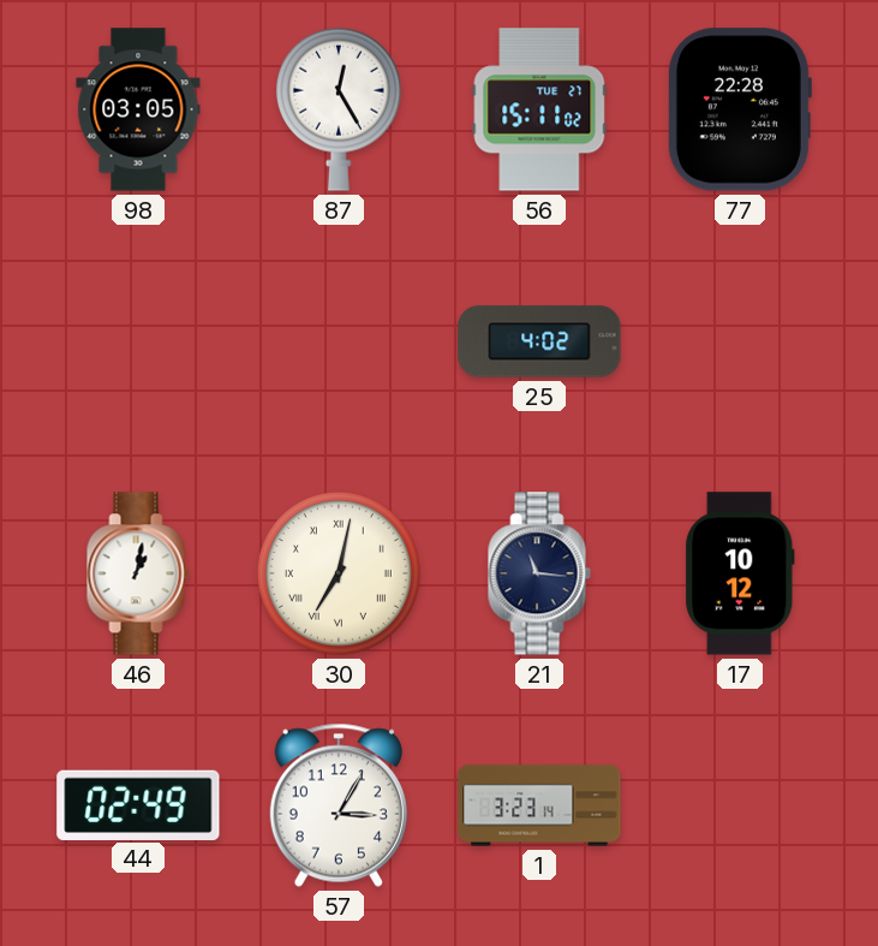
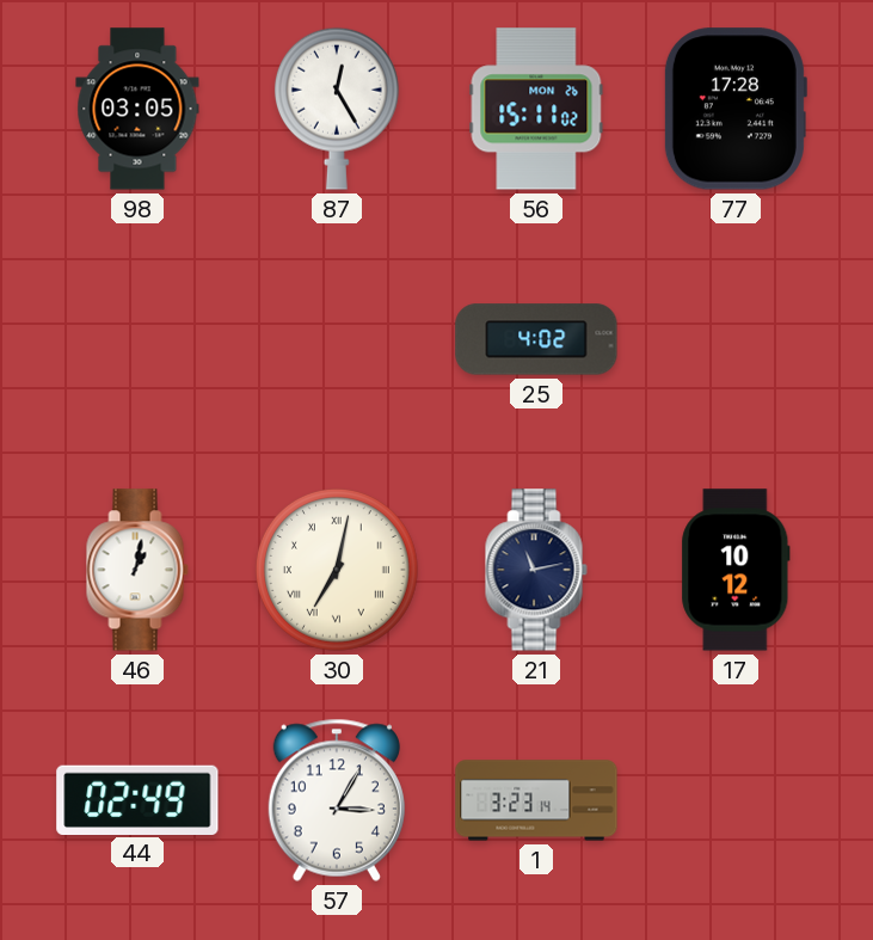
56 date: TUE 27 -> MON 26
77: 22:28 -> 17:28
21: 11:16 -> 11:13
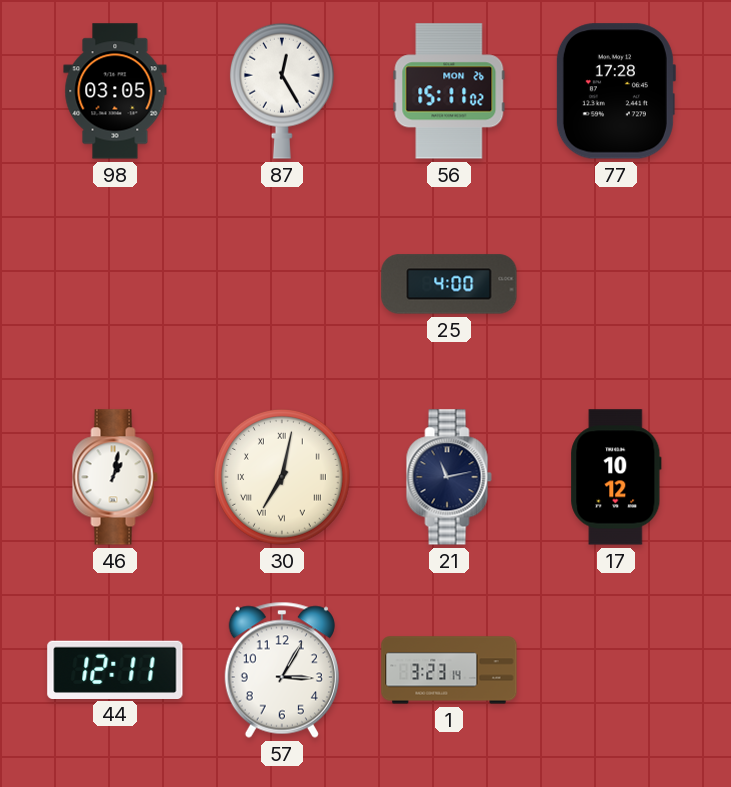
25: 4:02 -> 4:00
44: 02:49 -> 12:11
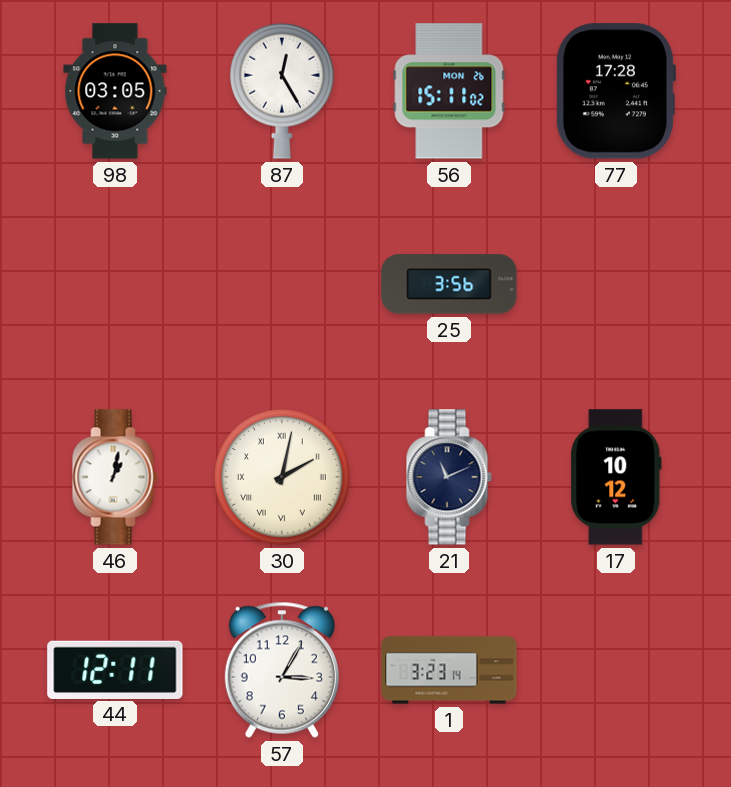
25: 4:00 -> 3:56
30: 7:02 -> 2:02
21: 11:13 -> 11:11
